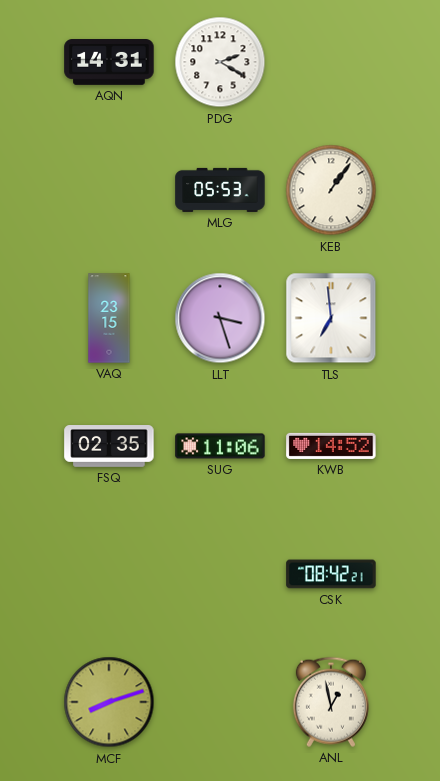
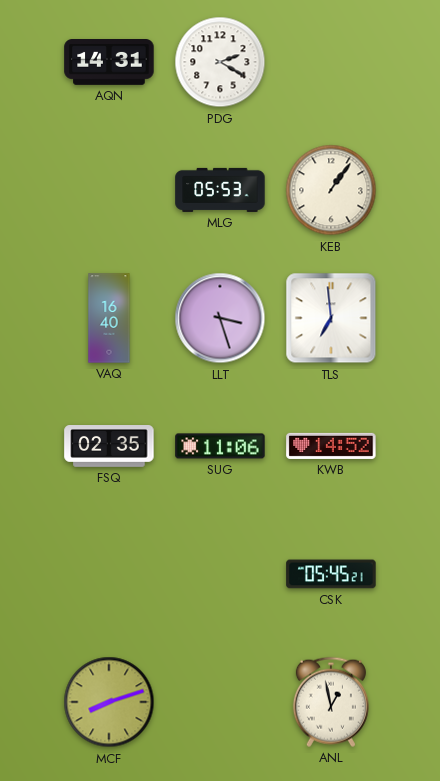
VAQ: 23:15 -> 16:40
CSK: 08:42 -> 05:45
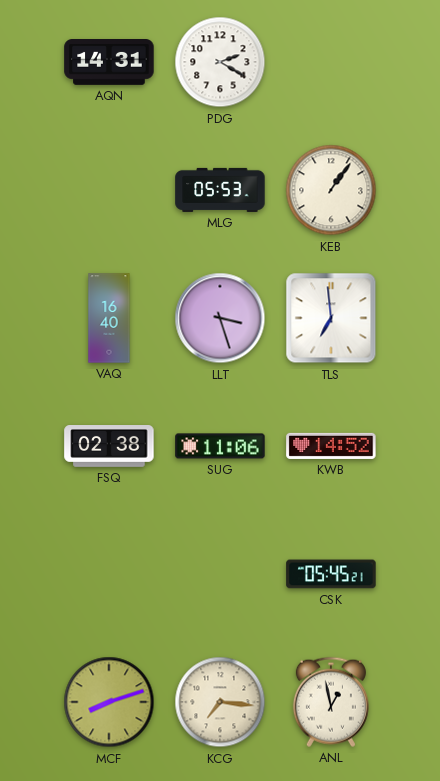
FSQ: 02:35 -> 02:38
KCG: none -> 7:16
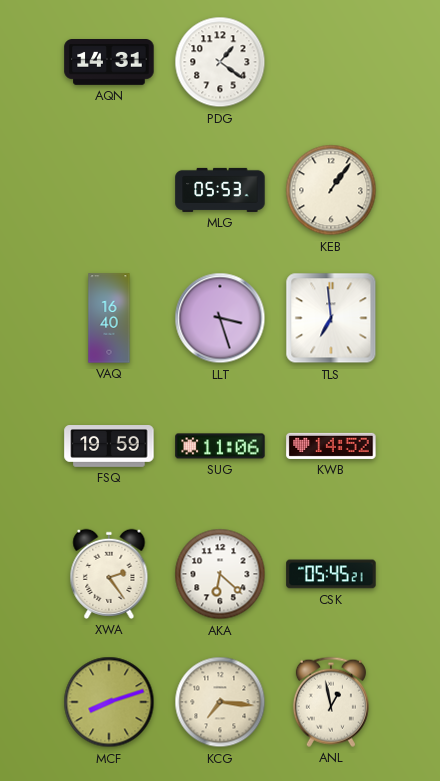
PDG: 2:20 -> 1:21
FSQ: 02:38 -> 19:59
XWA: none -> 2:24
AKA: none -> 6:22
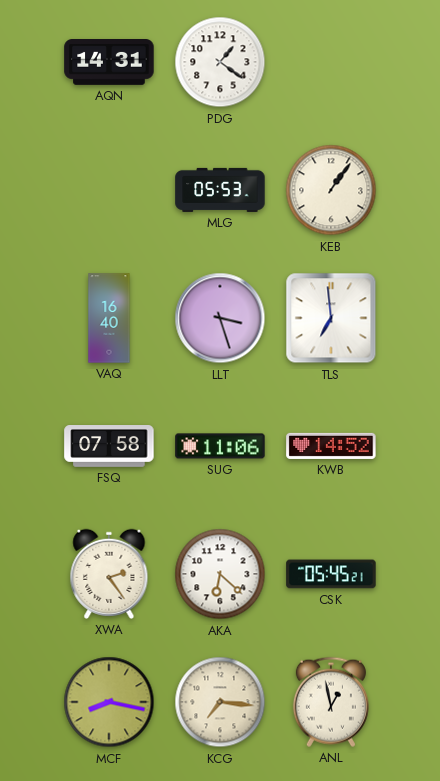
FSQ: 19:59 -> 07:58
MCF: 8:12 -> 8:17
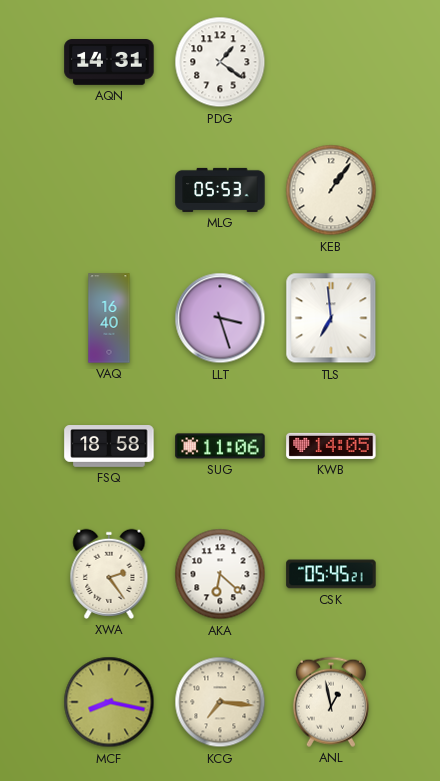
FSQ: 07:58 -> 18:58
KWB: 14:52 -> 14:05
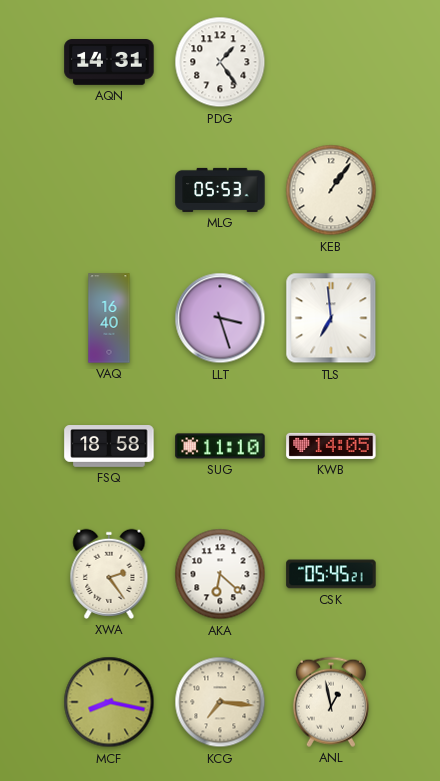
PDG: 1:21 -> 1:24
SUG: 11:06 -> 11:10
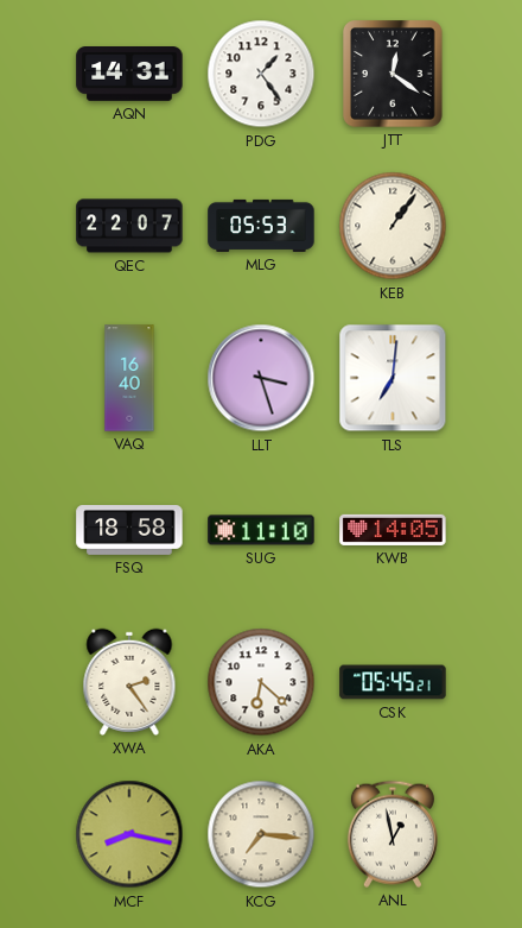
JTT: none -> 12:21
QEC: none -> 22:07
TLS: 6:59 -> 7:01
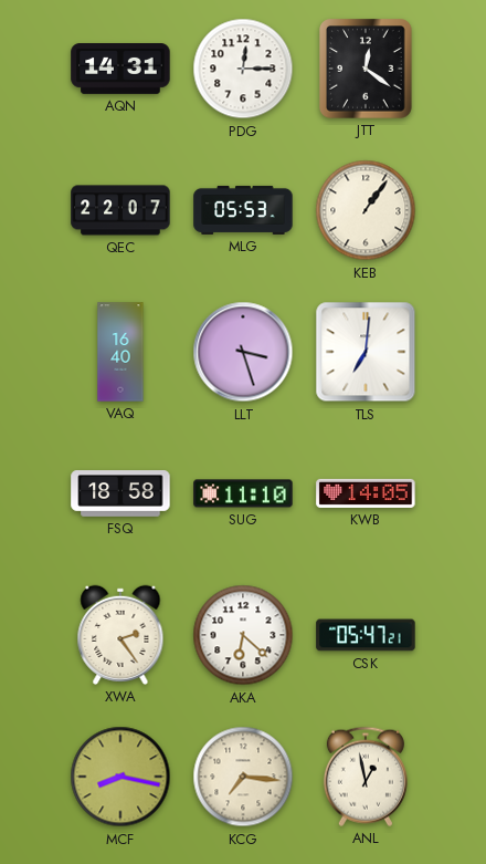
PDG: 1:24 -> 12:15
CSK: 05:45 -> 05:47
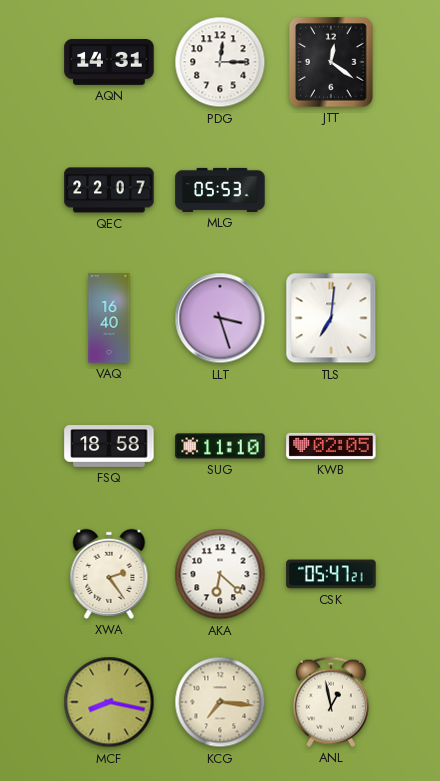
KEB: 1:06 -> none
KWB: 14:05 -> 02:05
